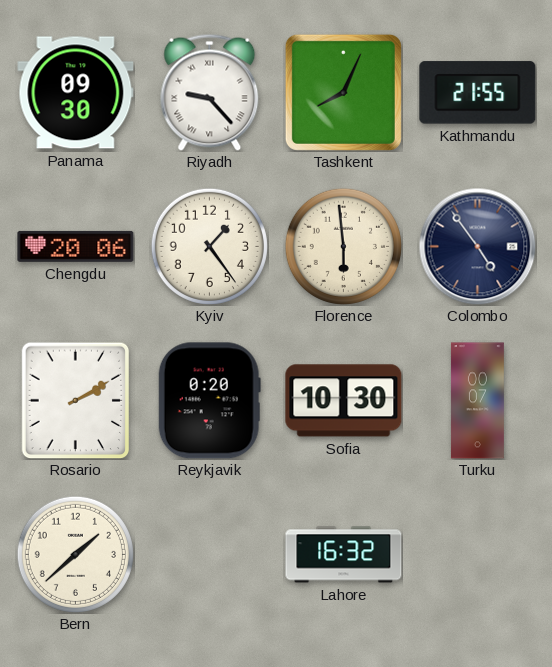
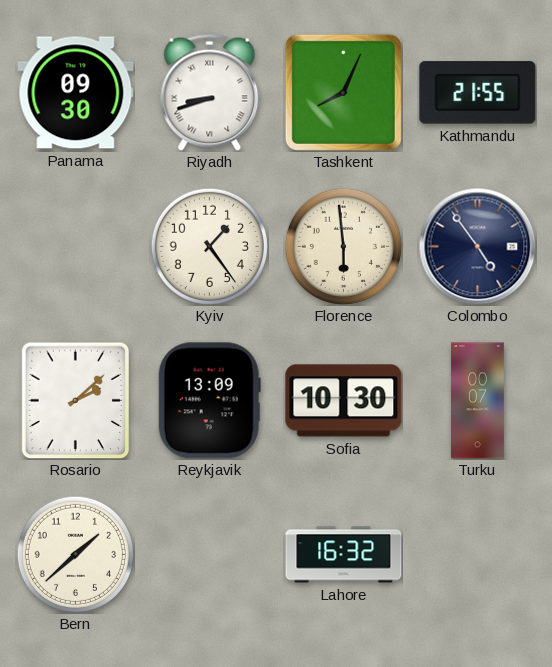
Riyadh: 9:23 -> 8:42
Chengdu: 20:06 -> none
Rosario: 2:10 -> 2:08
Reykjavik: 0:20 -> 13:09
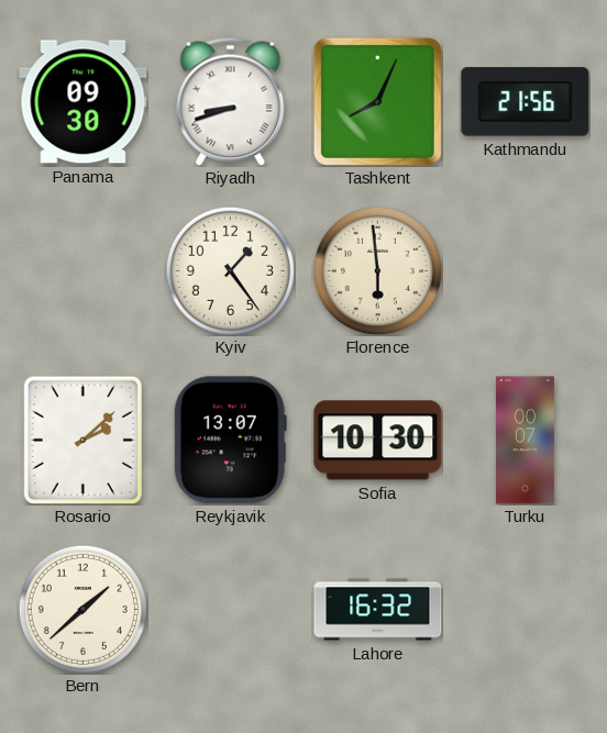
Kathmandu: 21:55 -> 21:56
Colombo: 4:54 -> none
Reykjavik: 13:09 -> 13:07
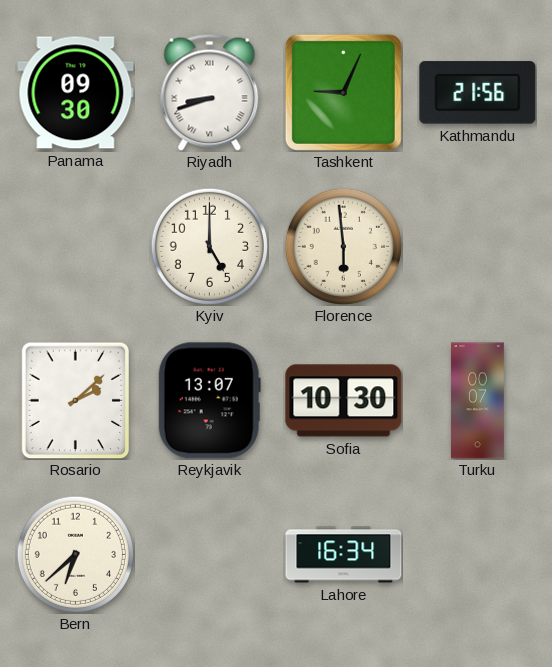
Tashkent: 8:04 -> 9:04
Kyiv: 1:24 -> 5:00
Bern: 1:38 -> 6:38
Lahore: 16:32 -> 16:34
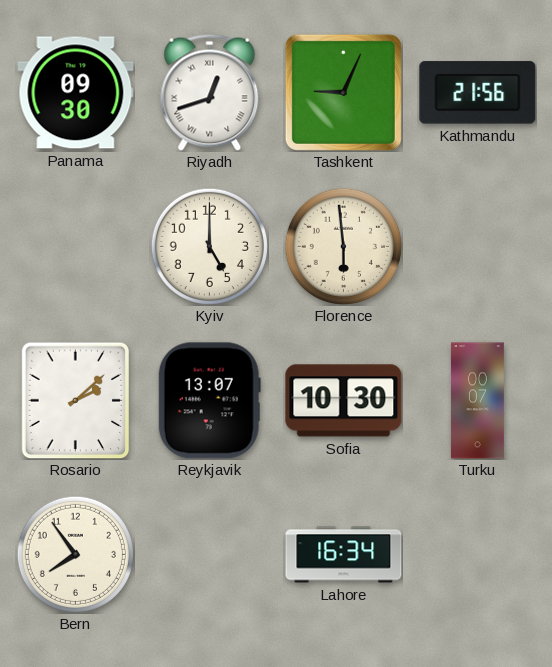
Riyadh: 8:42 -> 12:42
Bern: 6:38 -> 7:54
